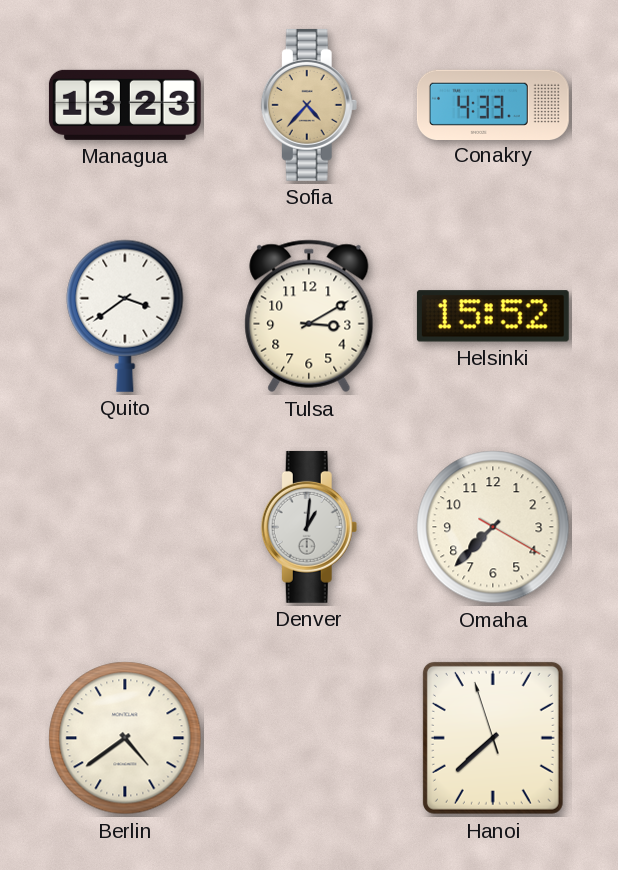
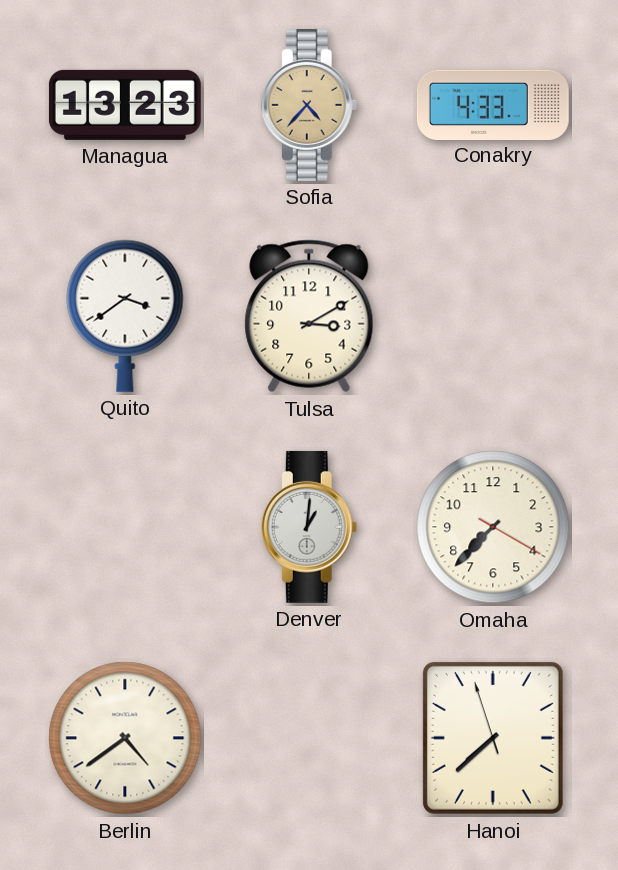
Helsinki: 15:52 -> none
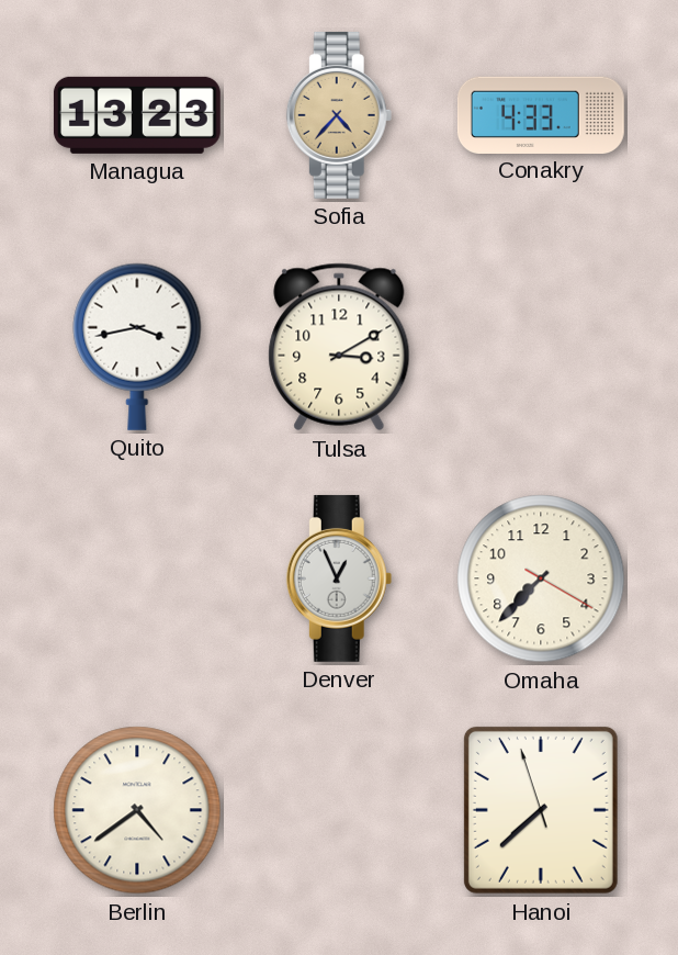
Quito: 3:39 -> 3:43
Denver: 1:01 -> 12:56
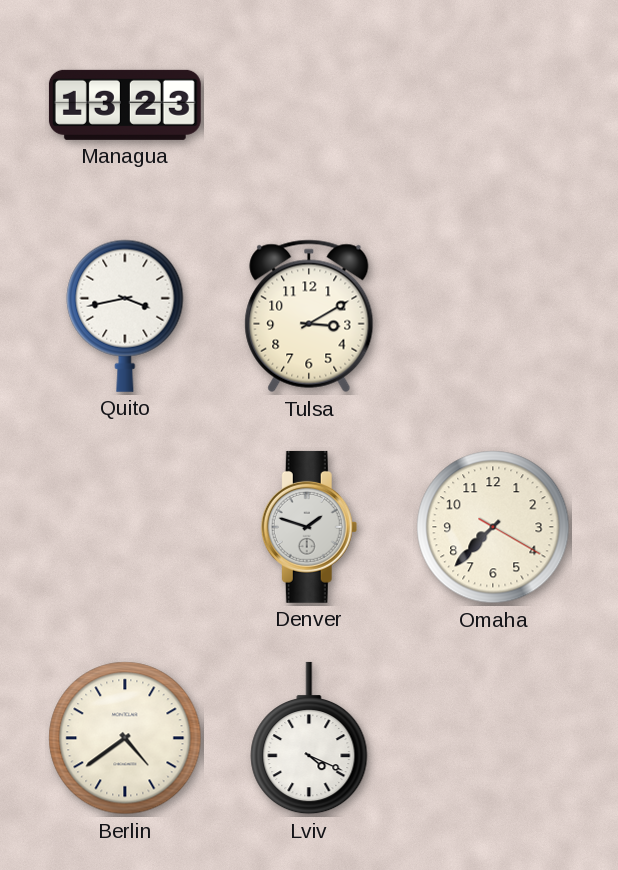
Sofia: 4:37 -> none
Conakry: 4:33 -> none
Denver: 12:56 -> 1:48
Lviv: none -> 4:19
Hanoi: 7:37 -> none
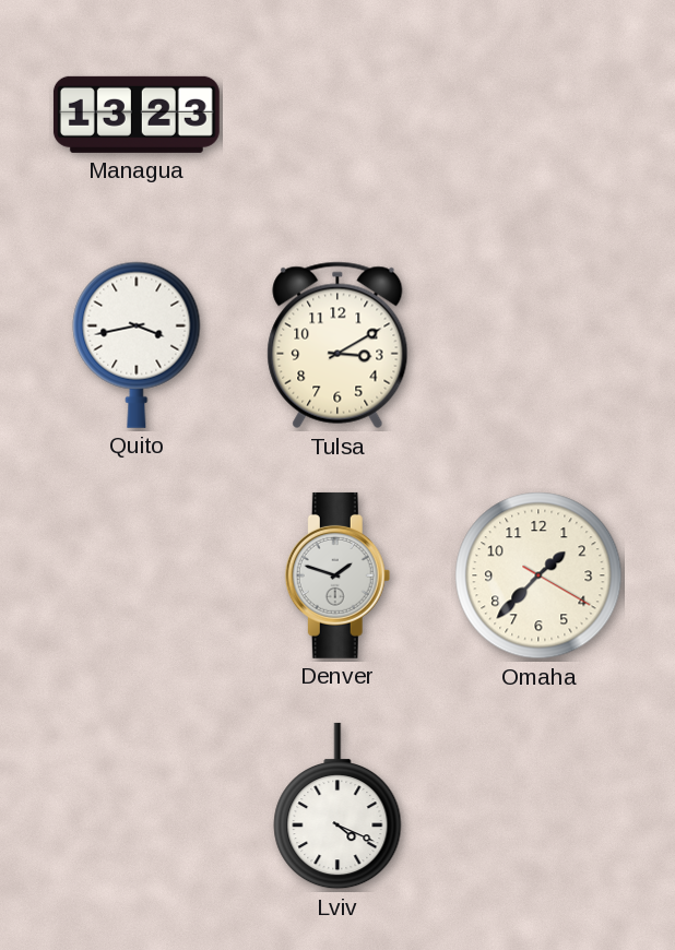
Omaha: 7:37 -> 1:37
Berlin: 4:39 -> none
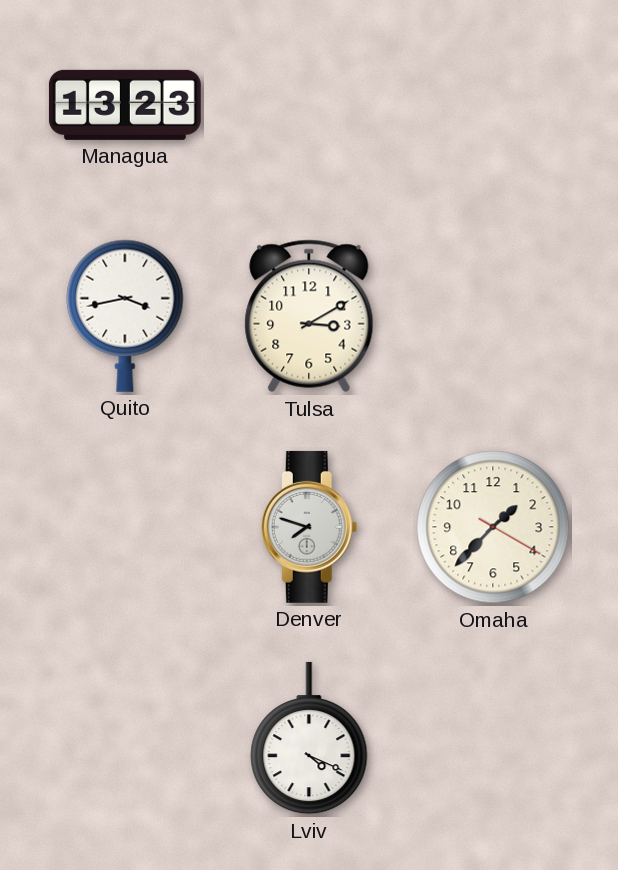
Denver: 1:48 -> 7:48
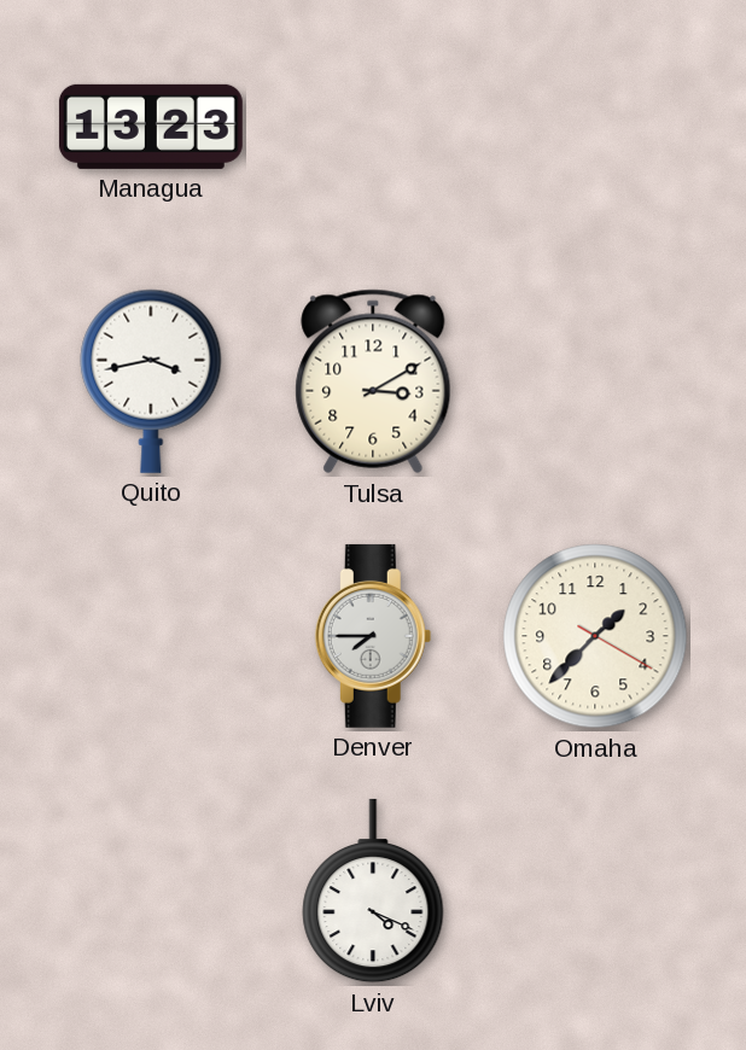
Denver: 7:48 -> 7:45
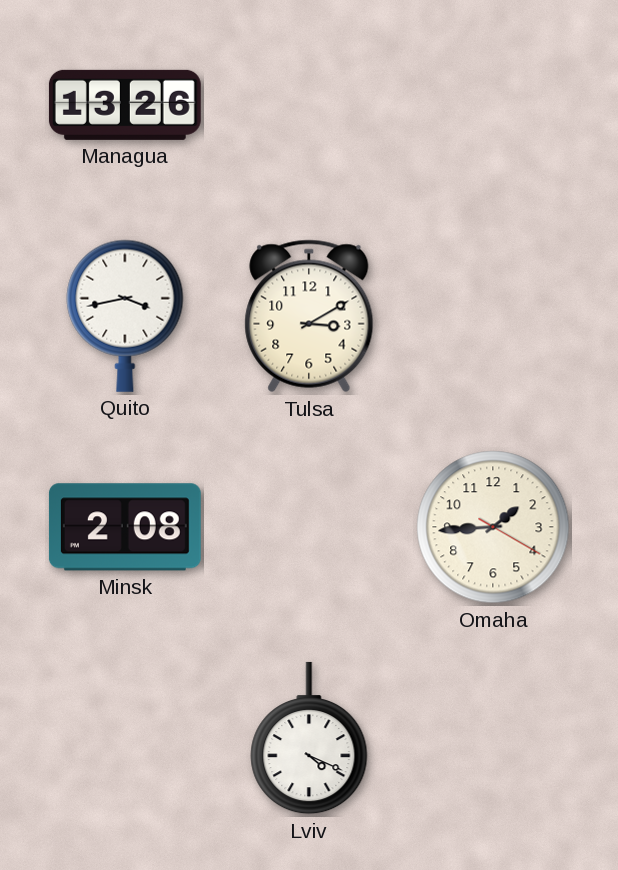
Managua: 13:23 -> 13:26
Minsk: none -> 2:08
Denver: 7:45 -> none
Omaha: 1:37 -> 1:44
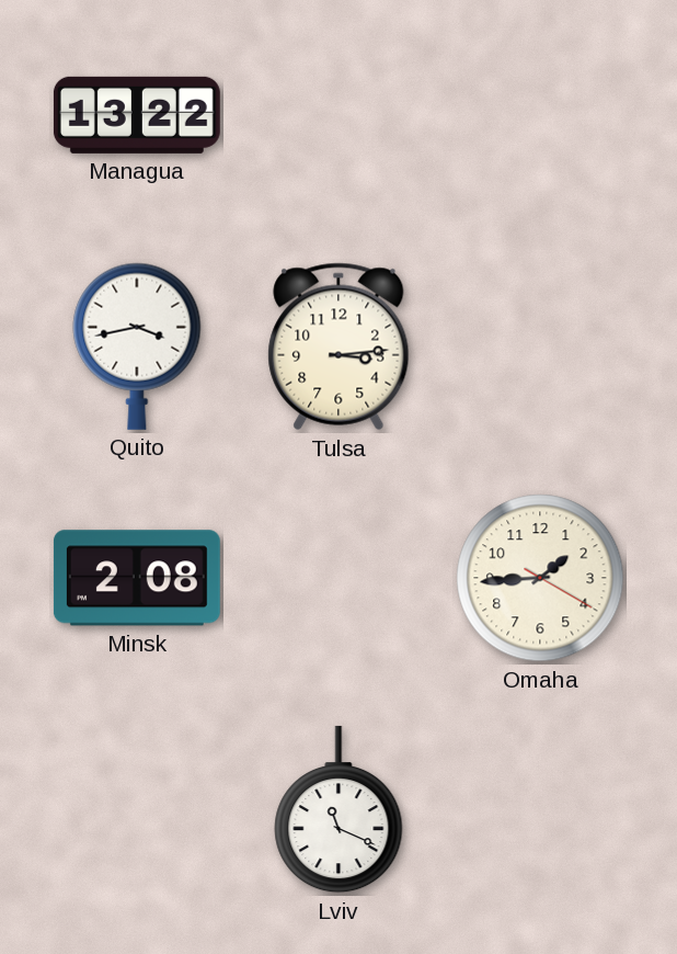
Managua: 13:26 -> 13:22
Tulsa: 3:10 -> 3:14
Lviv: 4:19 -> 11:19
